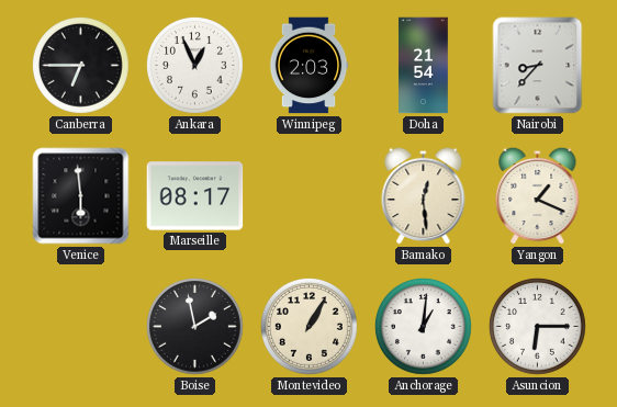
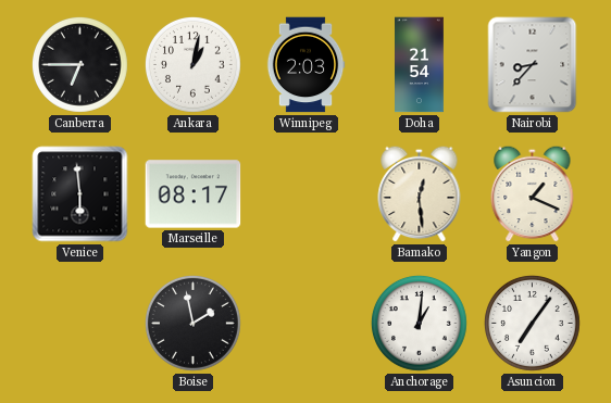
Ankara: 12:56 -> 1:02
Montevideo: 1:05 -> none
Asuncion: 6:15 -> 7:06
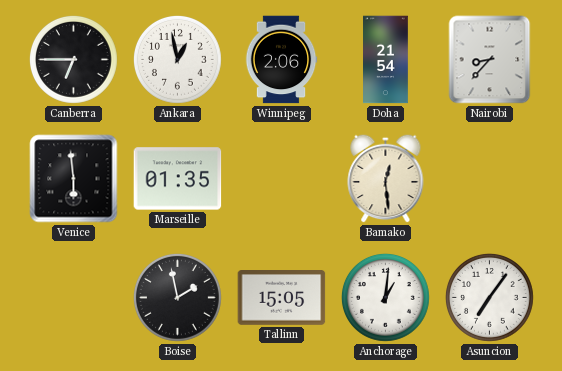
Ankara: 1:02 -> 12:58
Winnipeg: 2:03 -> 2:06
Marseille: 08:17 -> 01:35
Yangon: 1:19 -> none
Tallinn: none -> 15:05
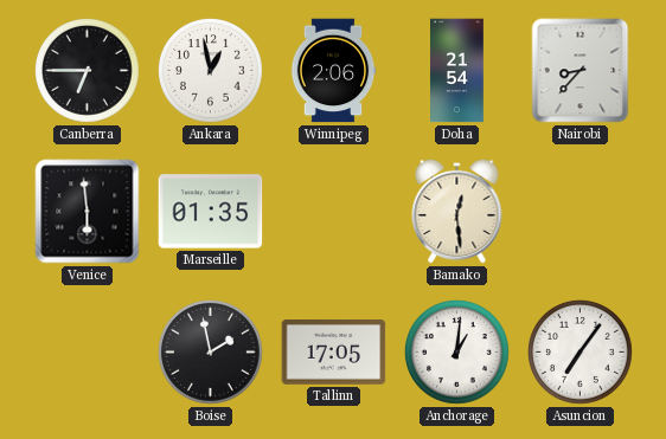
Tallinn: 15:05 -> 17:05
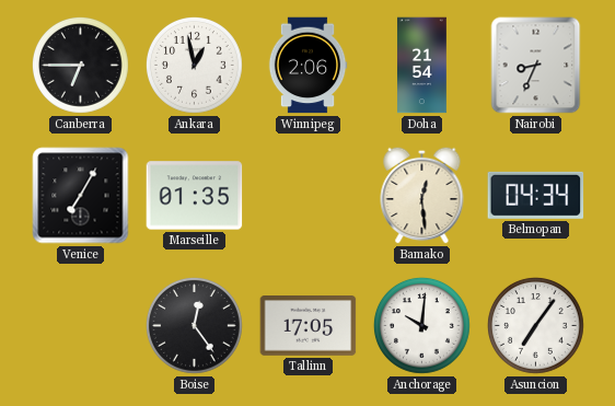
Nairobi: 8:37 -> 8:34
Venice: 5:59 -> 7:05
Belmopan: none -> 04:34
Boise: 1:58 -> 12:24
Anchorage: 1:01 -> 10:01
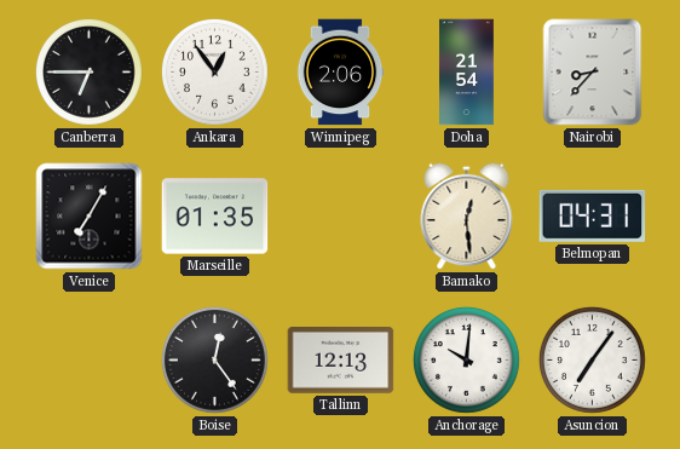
Ankara: 12:58 -> 12:54
Nairobi: 8:34 -> 8:37
Belmopan: 04:34 -> 04:31
Tallinn: 17:05 -> 12:13
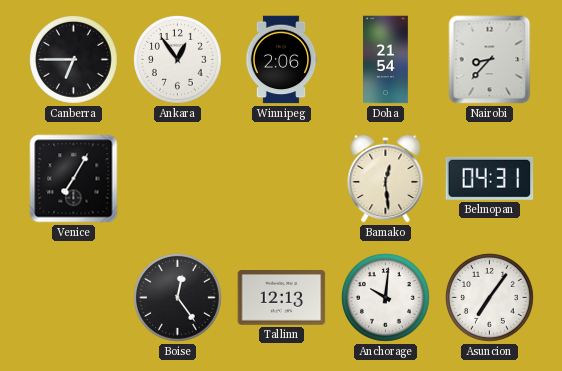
Marseille: 01:35 -> none
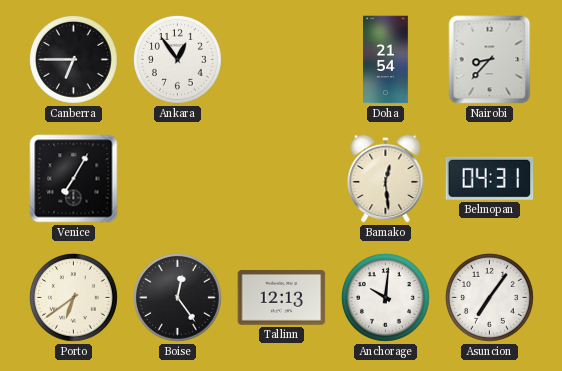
Winnipeg: 2:06 -> none
Porto: none -> 6:39
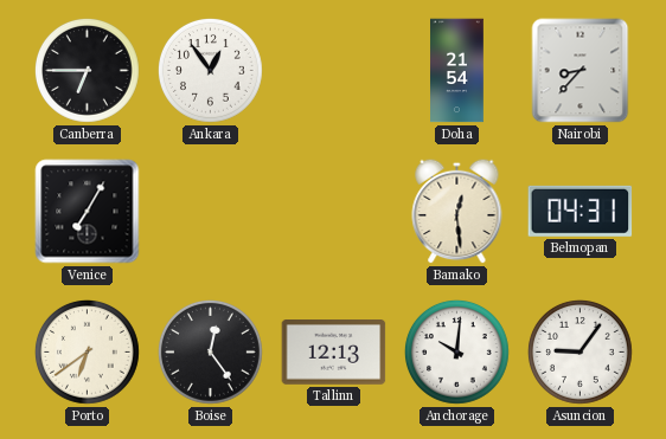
Asuncion: 7:06 -> 9:06
